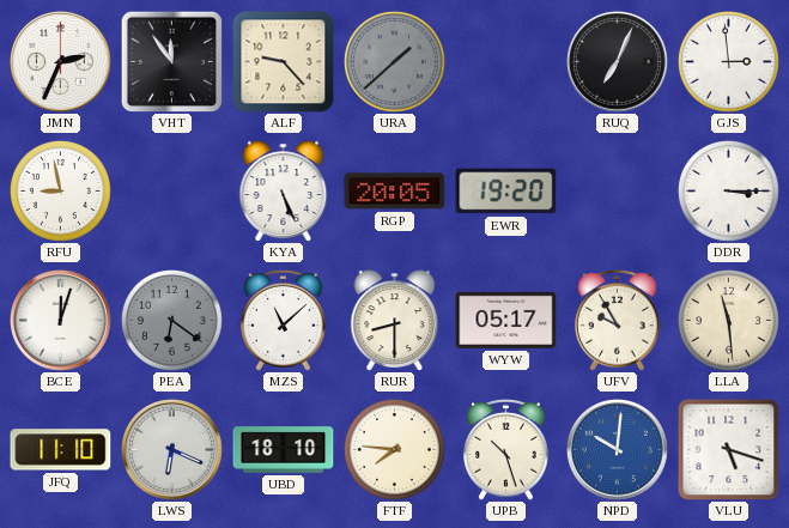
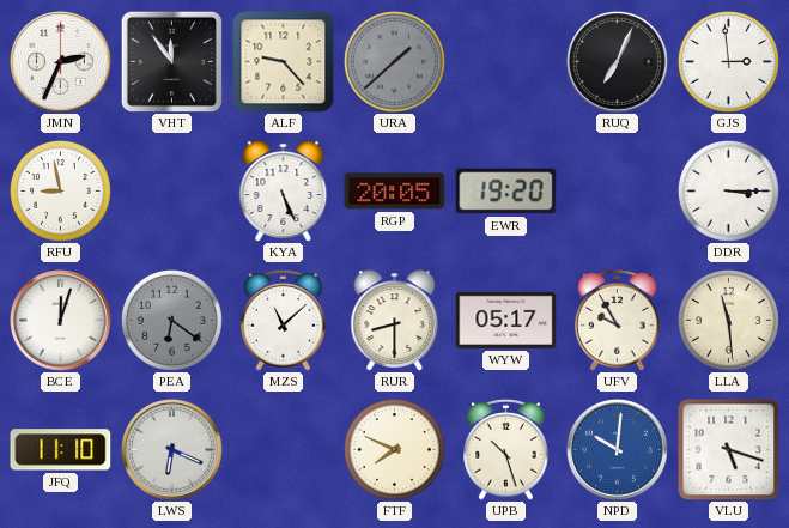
UBD: 18:10 -> none
FTF: 7:46 -> 7:49
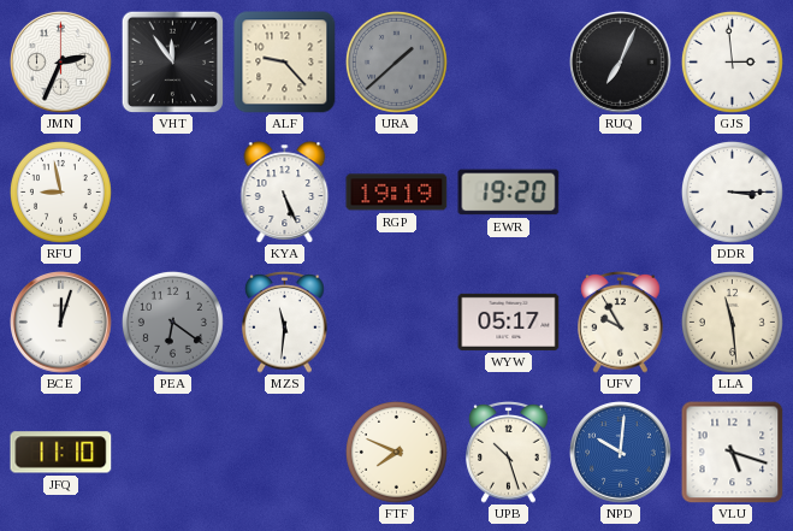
RGP: 20:05 -> 19:19
MZS: 11:08 -> 11:31
RUR: 8:30 -> none
LWS: 6:19 -> none
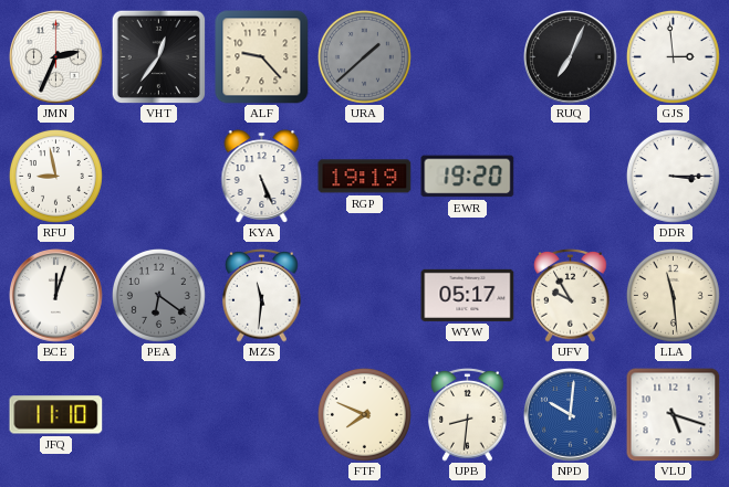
VHT: 11:54 -> 12:36
UPB: 10:27 -> 8:31
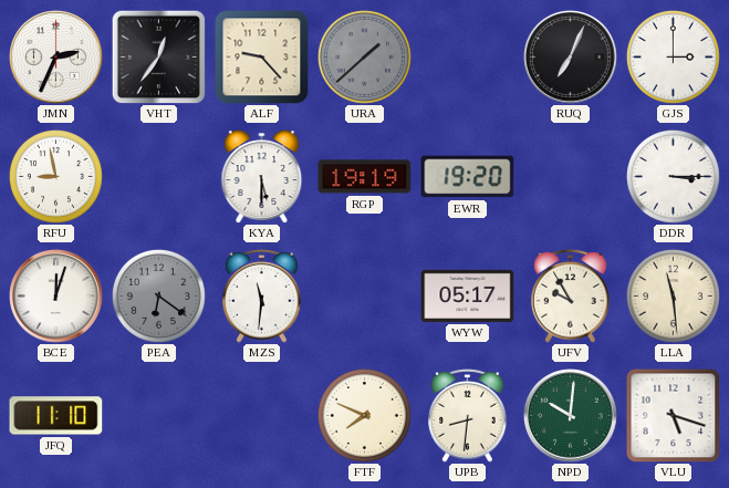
GJS: 2:59 -> 3:00
KYA: 5:26 -> 5:30
NPD dial: blue -> green
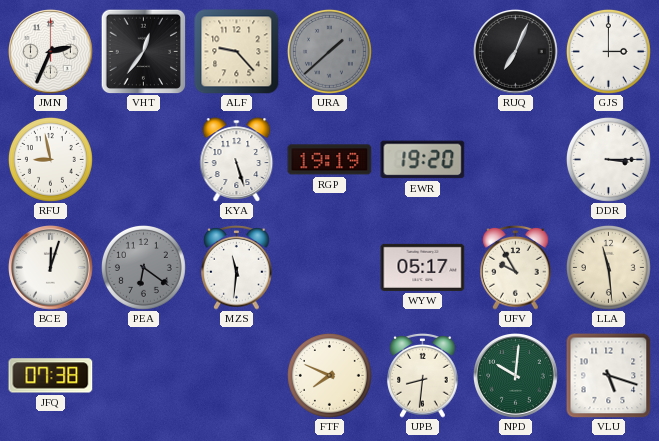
KYA: 5:30 -> 5:27
JFQ: 11:10 -> 07:38
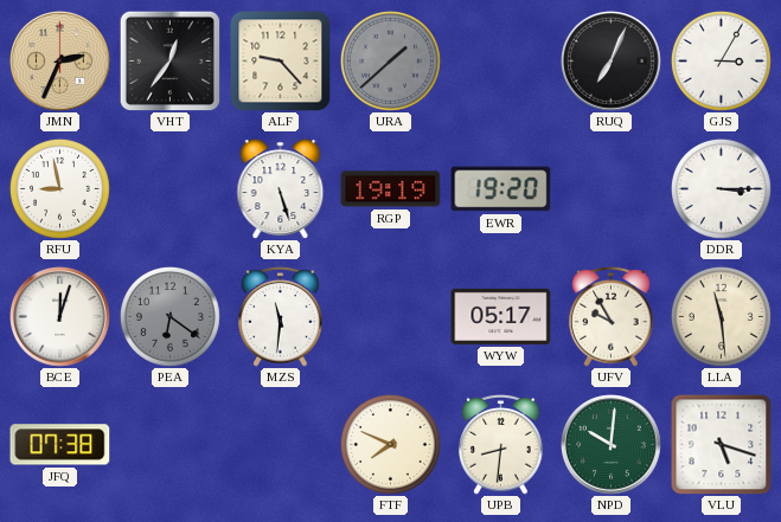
JMN dial: white -> champagne
GJS: 3:00 -> 3:05
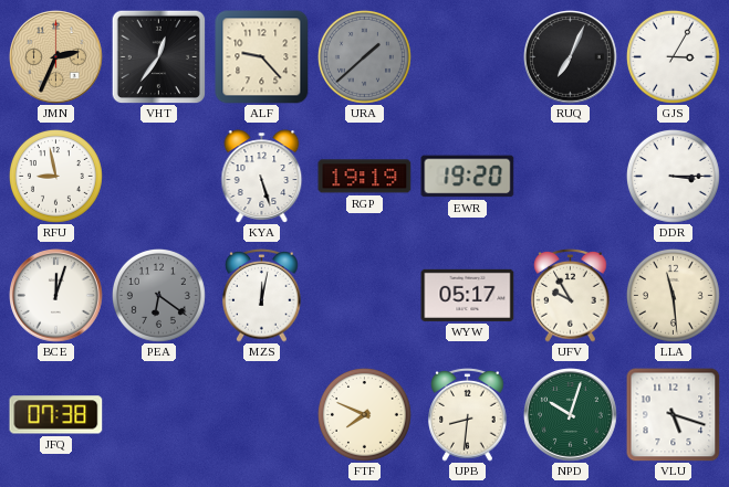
MZS: 11:31 -> 12:02
NPD: 10:01 -> 10:03
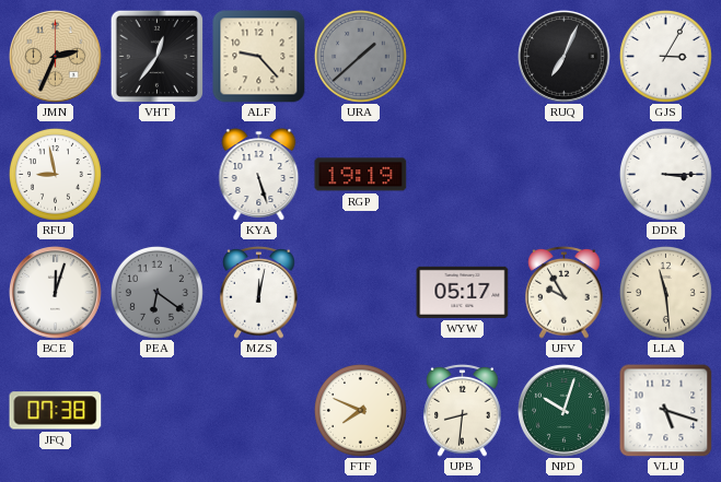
EWR: 19:20 -> none
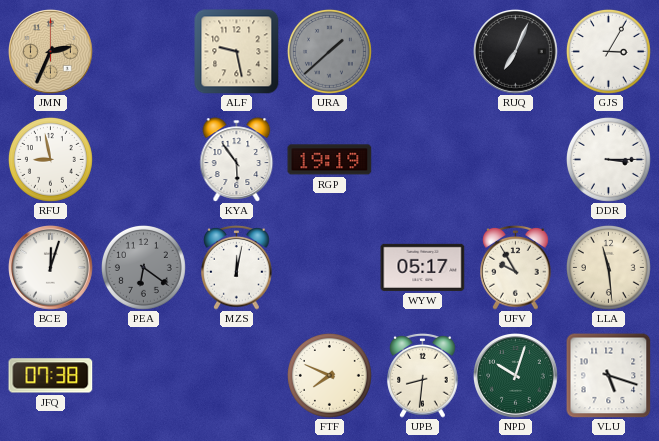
VHT: 12:36 -> none
ALF: 9:23 -> 9:28
KYA: 5:27 -> 5:54
